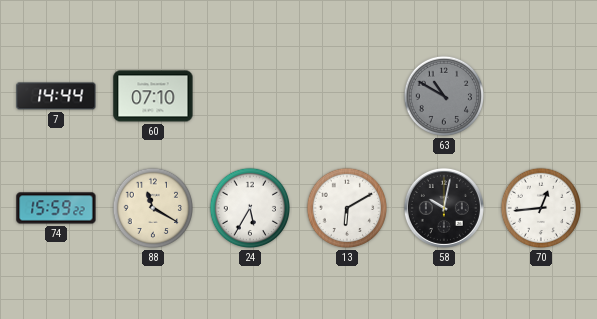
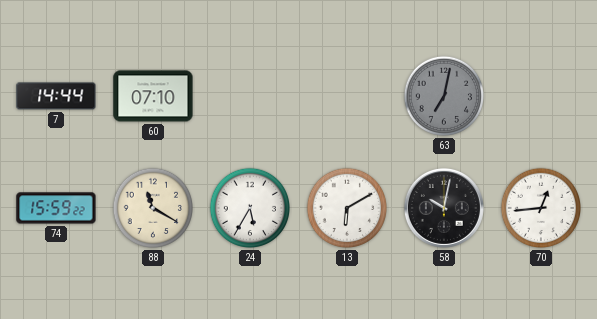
63: 10:50 -> 7:02
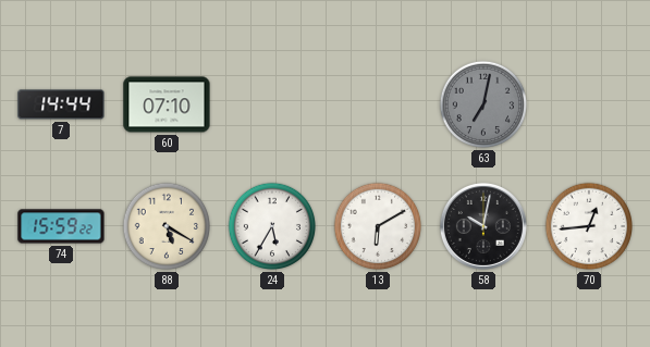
88: 11:20 -> 5:20
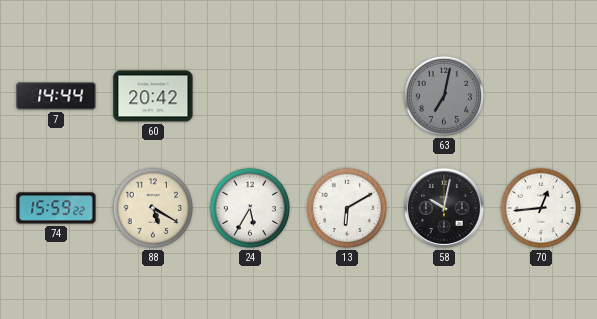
60: 07:10 -> 20:42
